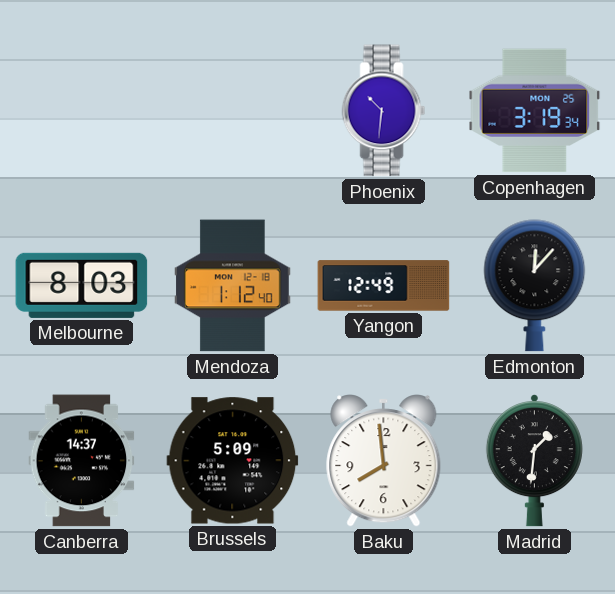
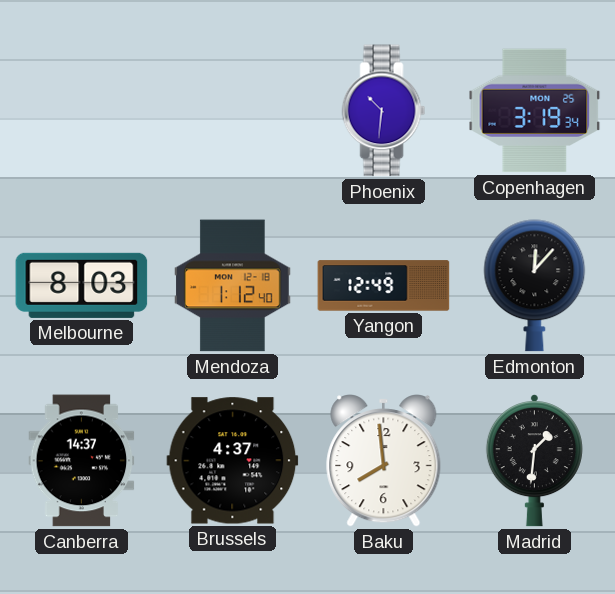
Brussels: 5:09 -> 4:37
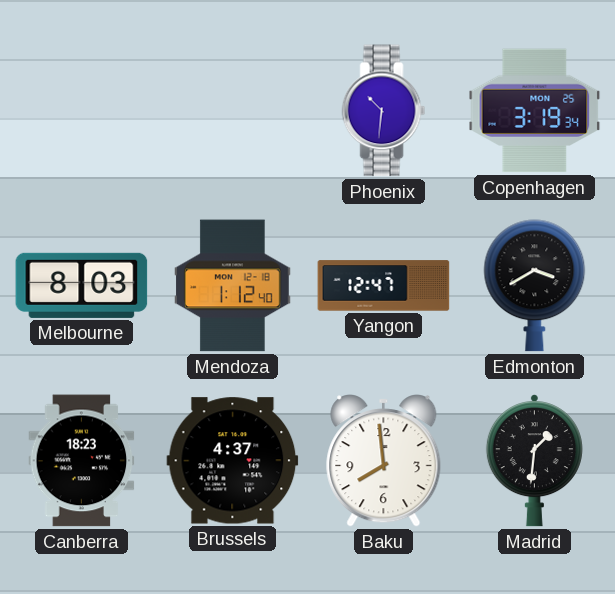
Yangon: 12:49 -> 12:47
Edmonton: 12:07 -> 3:40
Canberra: 14:37 -> 18:23
